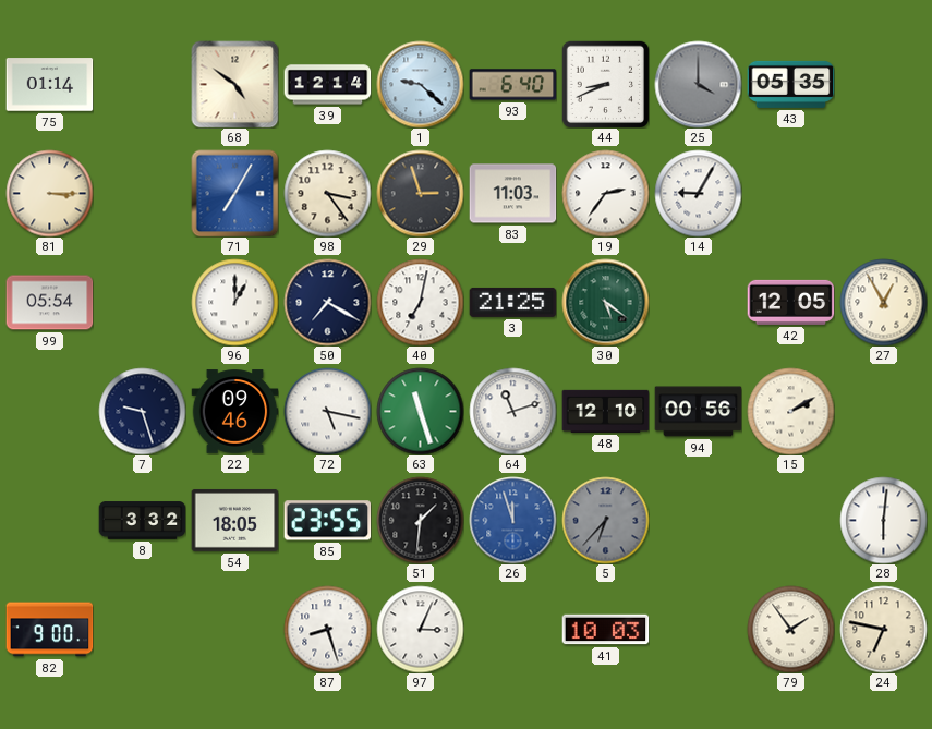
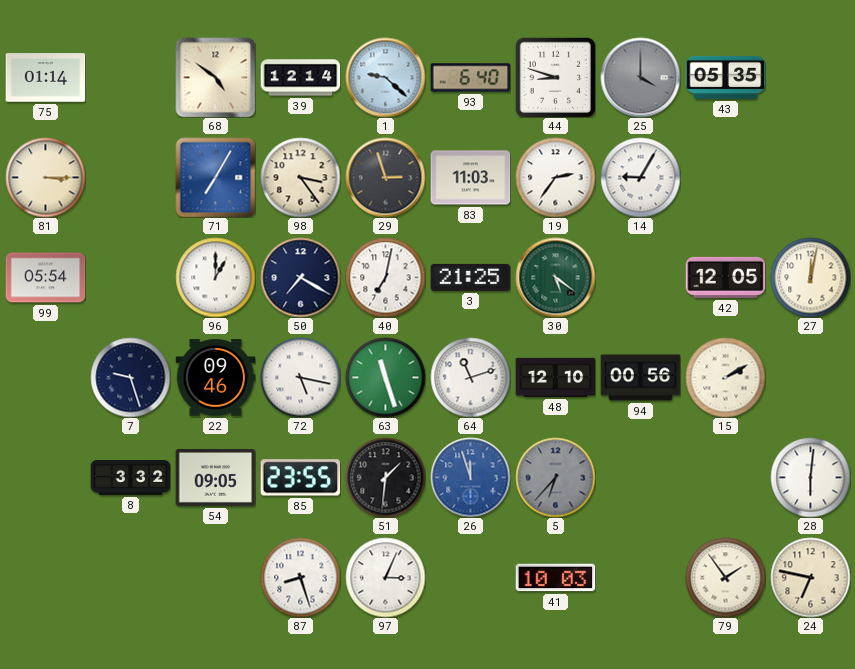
44: 8:41 -> 8:48
27: 12:55 -> 12:02
54: 18:05 -> 09:05
82: 9:00 -> none
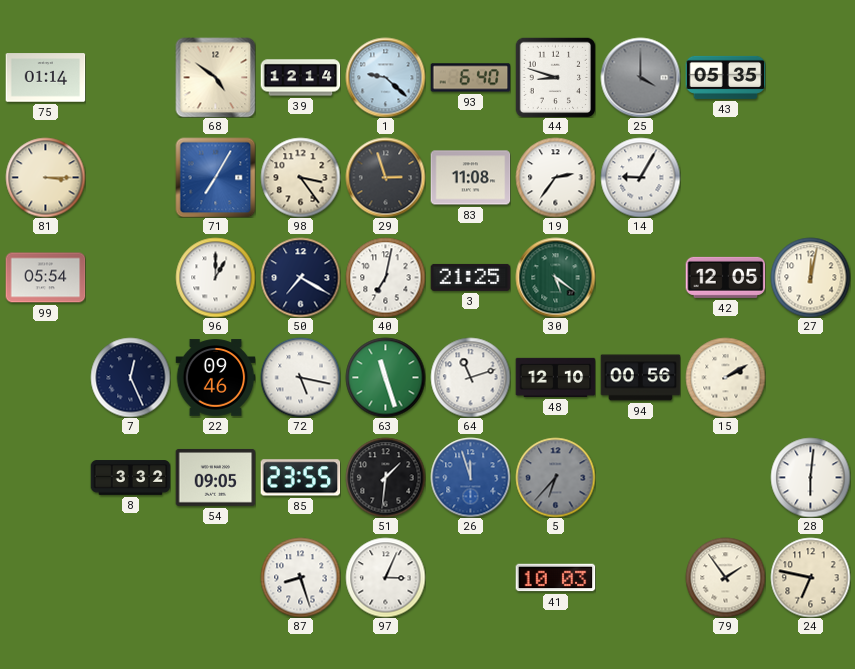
83: 11:03 -> 11:08
7: 9:27 -> 12:26
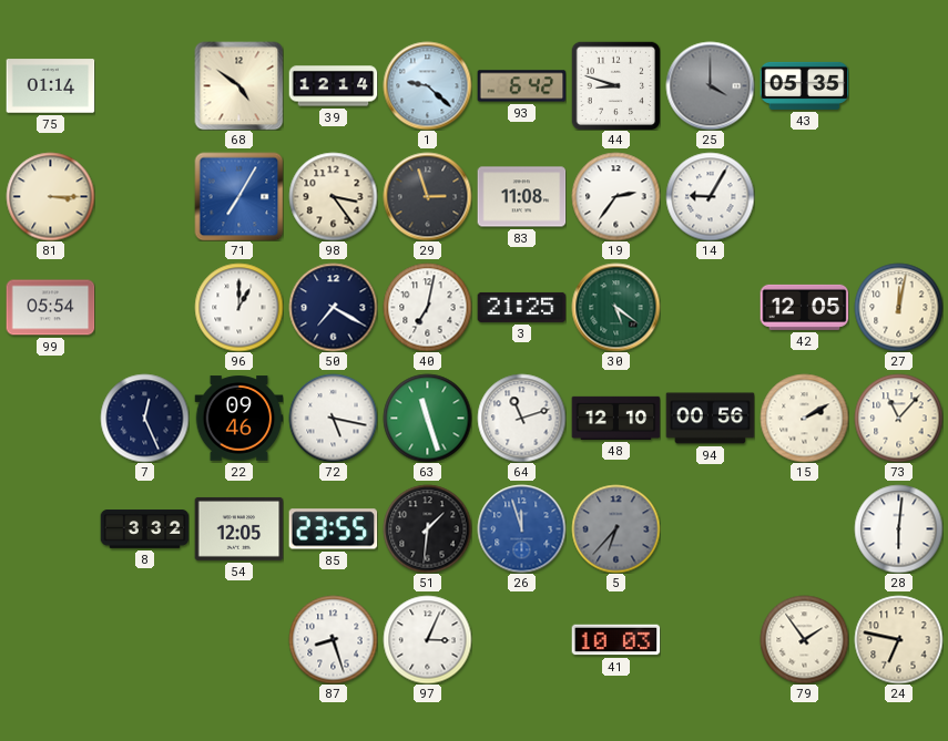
93: 6:40 -> 6:42
73: none -> 11:07
54: 09:05 -> 12:05
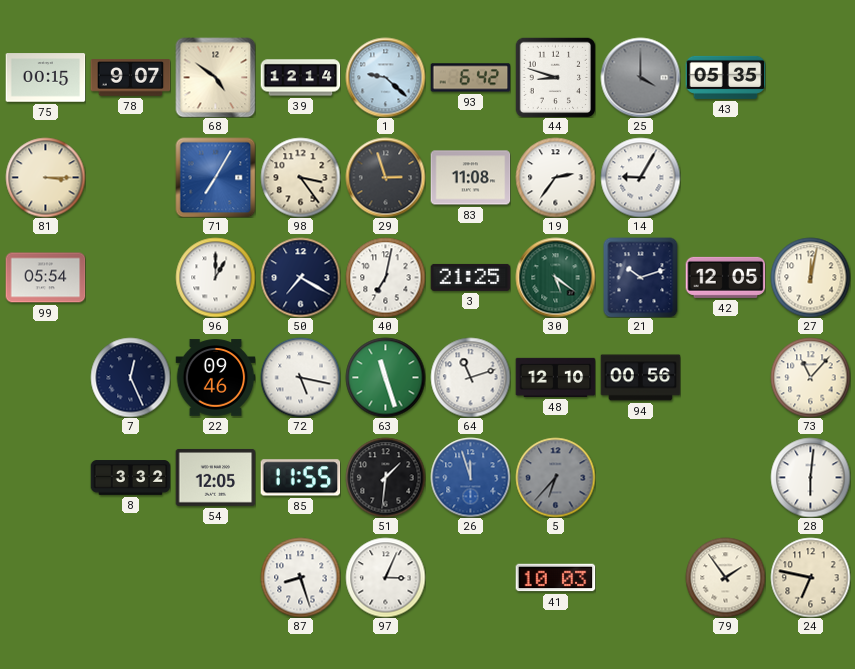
75: 01:14 -> 00:15
78: none -> 9:07
21: none -> 10:12
15: 2:10 -> none
85: 23:55 -> 11:55
